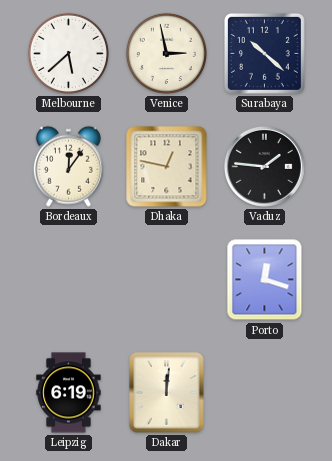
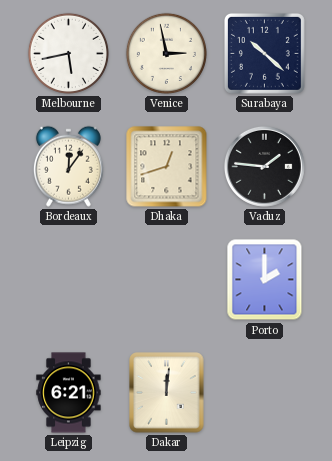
Melbourne: 5:38 -> 5:43
Dhaka: 12:47 -> 12:42
Porto: 12:18 -> 2:00
Leipzig: 6:19 -> 6:21
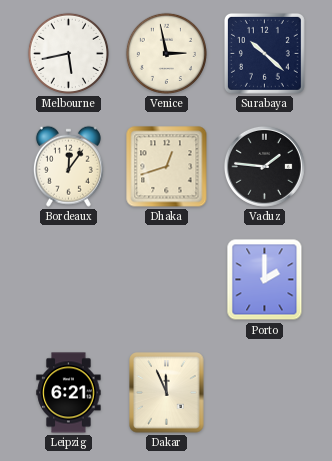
Dakar: 12:01 -> 11:56
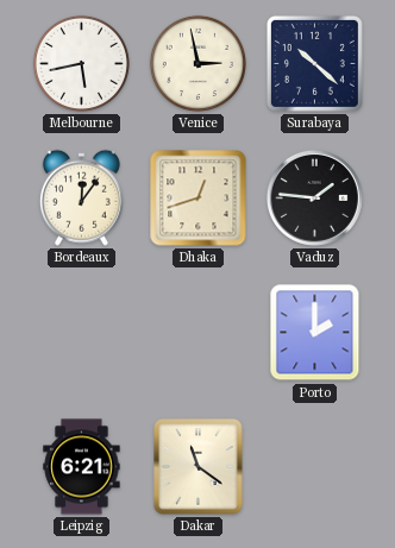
Dakar: 11:56 -> 11:21
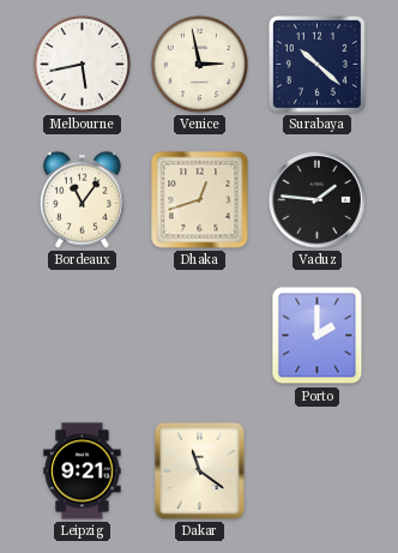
Bordeaux: 12:06 -> 11:06
Leipzig: 6:21 -> 9:21
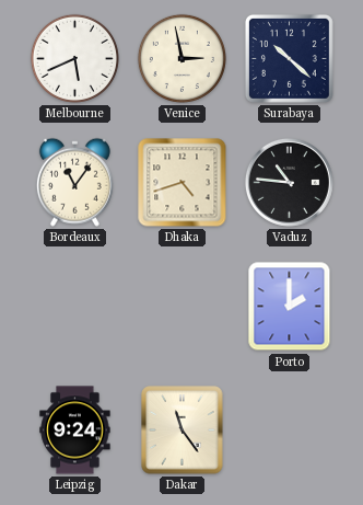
Melbourne: 5:43 -> 5:41
Dhaka: 12:42 -> 4:42
Vaduz: 1:46 -> 10:46
Leipzig: 9:21 -> 9:24
Dakar: 11:21 -> 11:24
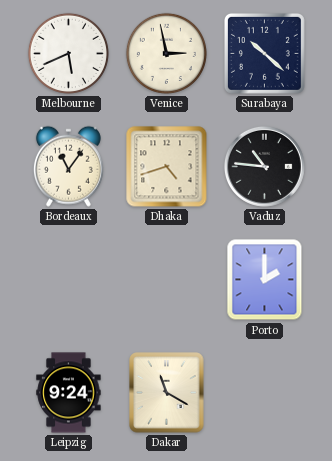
Dakar: 11:24 -> 11:20
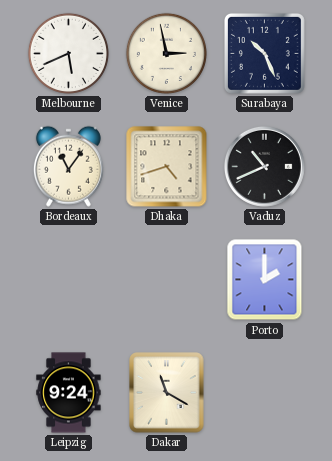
Surabaya: 10:22 -> 10:26
Vaduz: 10:46 -> 10:41
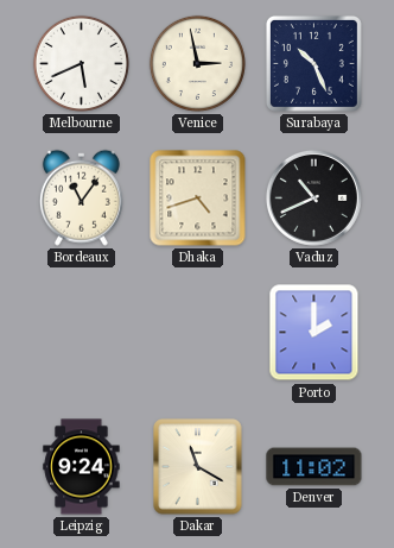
Denver: none -> 11:02
